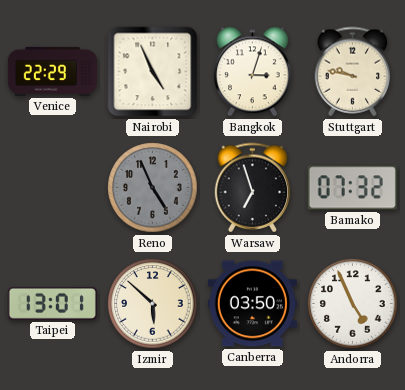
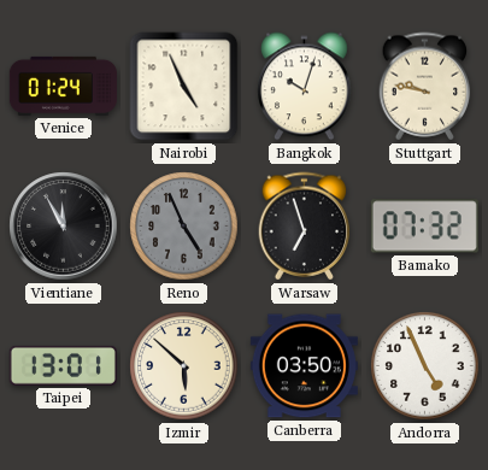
Venice: 22:29 -> 01:24
Bangkok: 3:03 -> 10:03
Vientiane: none -> 11:55
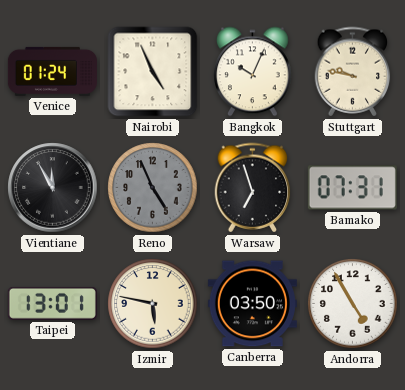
Bangkok: 10:03 -> 10:04
Bamako: 07:32 -> 07:31
Izmir: 5:52 -> 5:47
Andorra: 4:56 -> 4:55
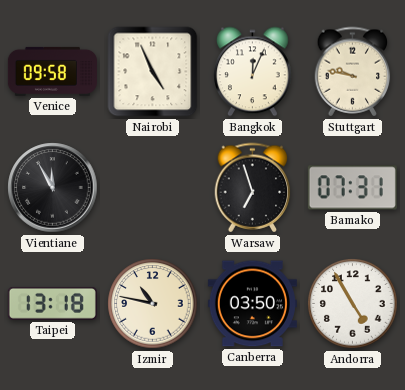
Venice: 01:24 -> 09:58
Bangkok: 10:04 -> 12:04
Reno: 4:56 -> none
Taipei: 13:01 -> 13:18
Izmir: 5:47 -> 10:47
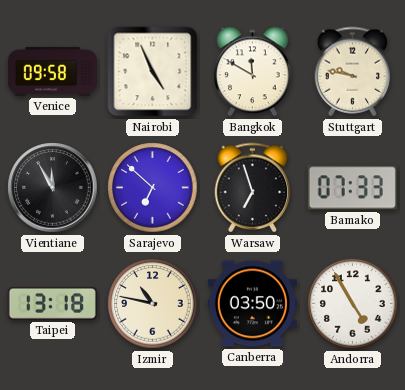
Bangkok: 12:04 -> 11:50
Sarajevo: none -> 6:52
Bamako: 07:31 -> 07:33
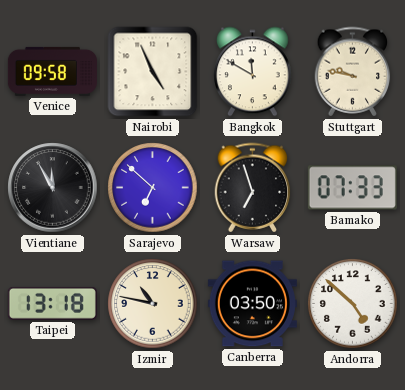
Andorra: 4:55 -> 4:52
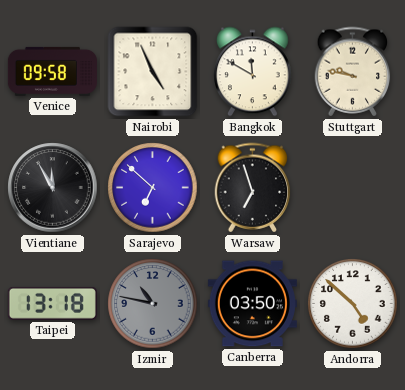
Bamako: 07:33 -> none
Izmir dial: cream -> grey
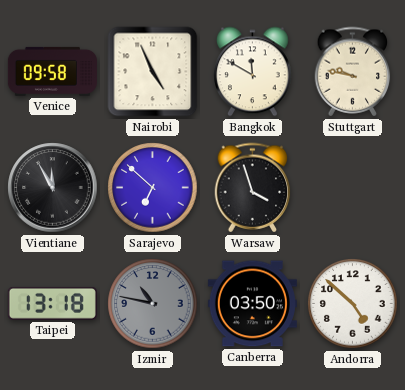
Warsaw: 6:57 -> 3:57
